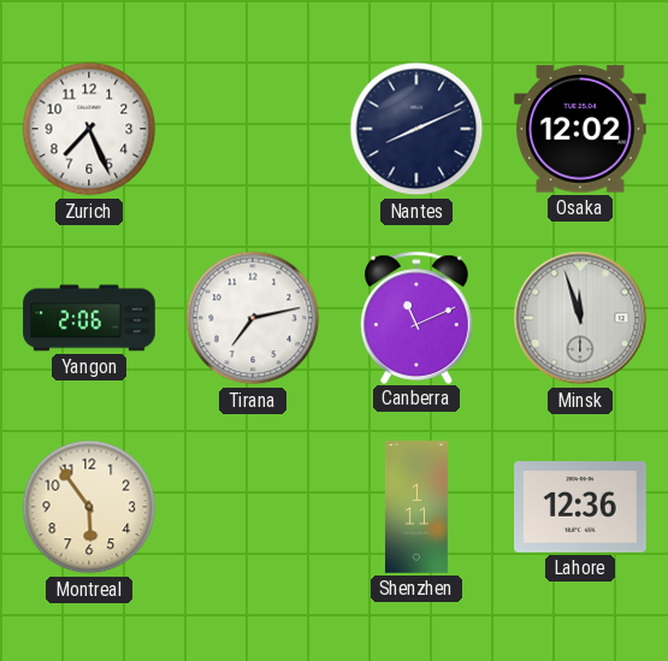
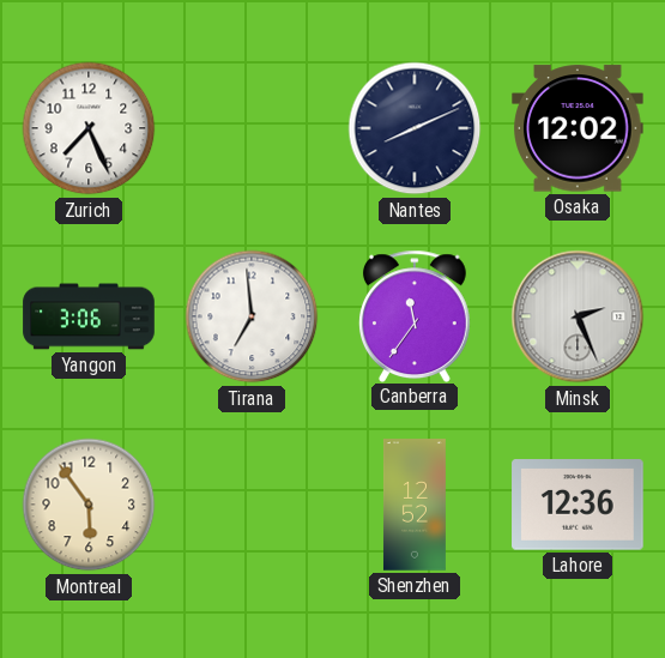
Yangon: 2:06 -> 3:06
Tirana: 7:13 -> 6:59
Canberra: 11:11 -> 11:36
Minsk: 11:57 -> 2:26
Shenzhen: 1:11 -> 12:52
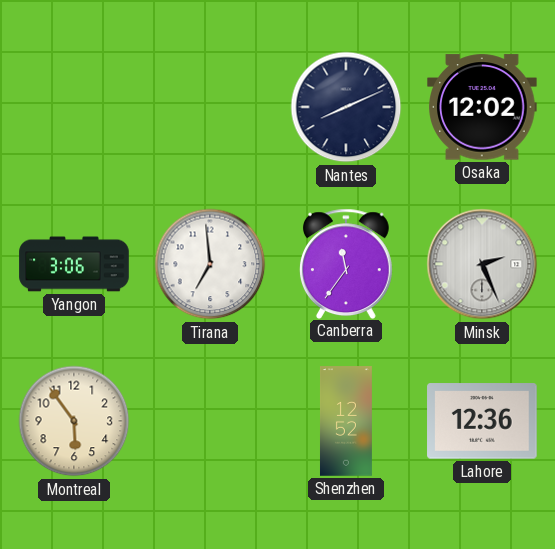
Zurich: 7:26 -> none
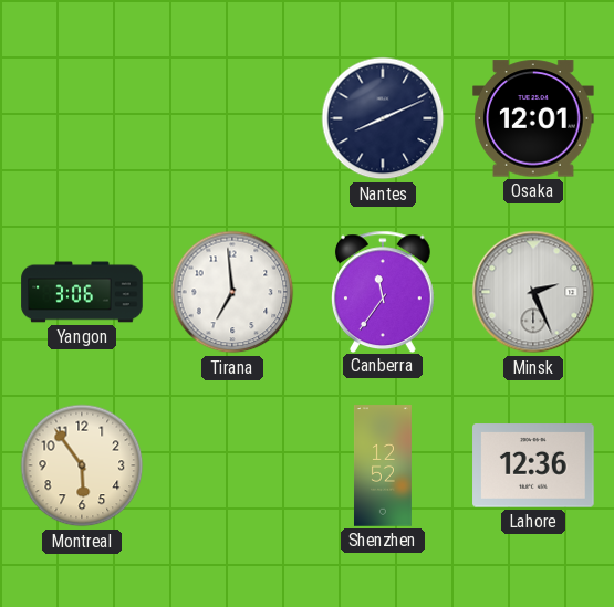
Osaka: 12:02 -> 12:01
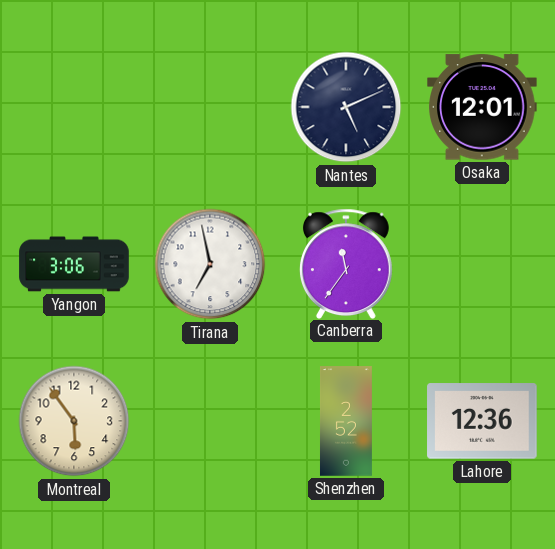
Nantes: 8:11 -> 5:11
Tirana: 6:59 -> 6:58
Minsk: 2:26 -> none
Shenzhen: 12:52 -> 2:52
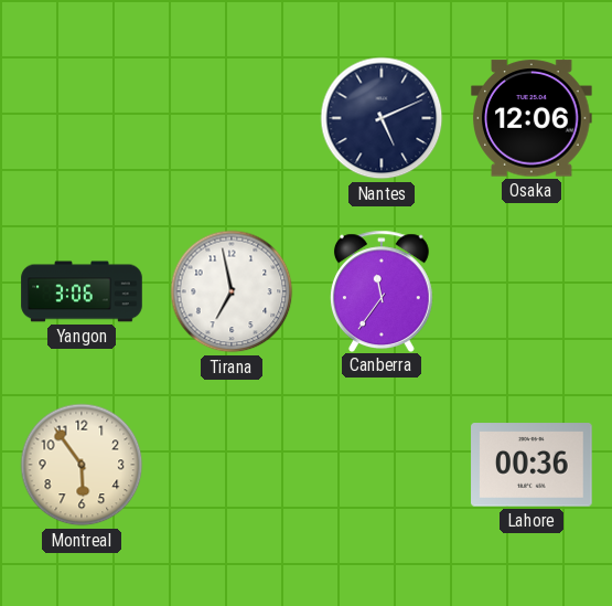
Osaka: 12:01 -> 12:06
Shenzhen: 2:52 -> none
Lahore: 12:36 -> 00:36
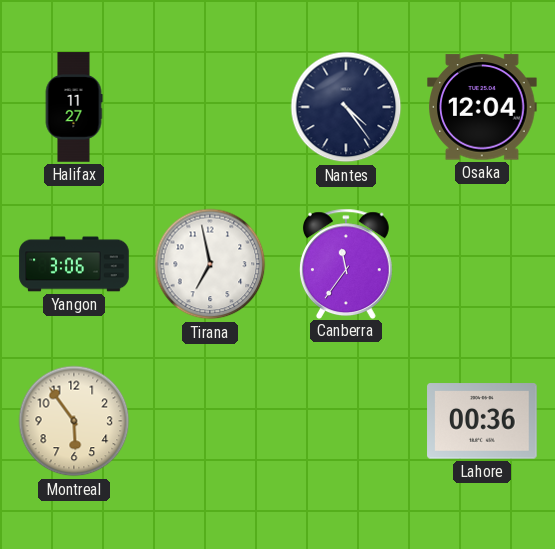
Halifax: none -> 11:27
Nantes: 5:11 -> 4:24
Osaka: 12:06 -> 12:04
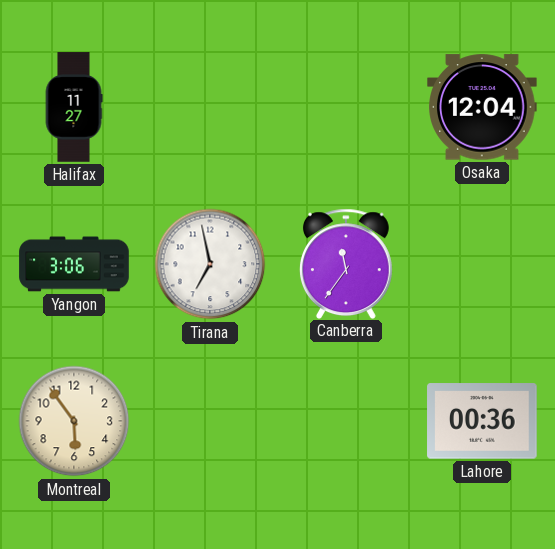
Nantes: 4:24 -> none
